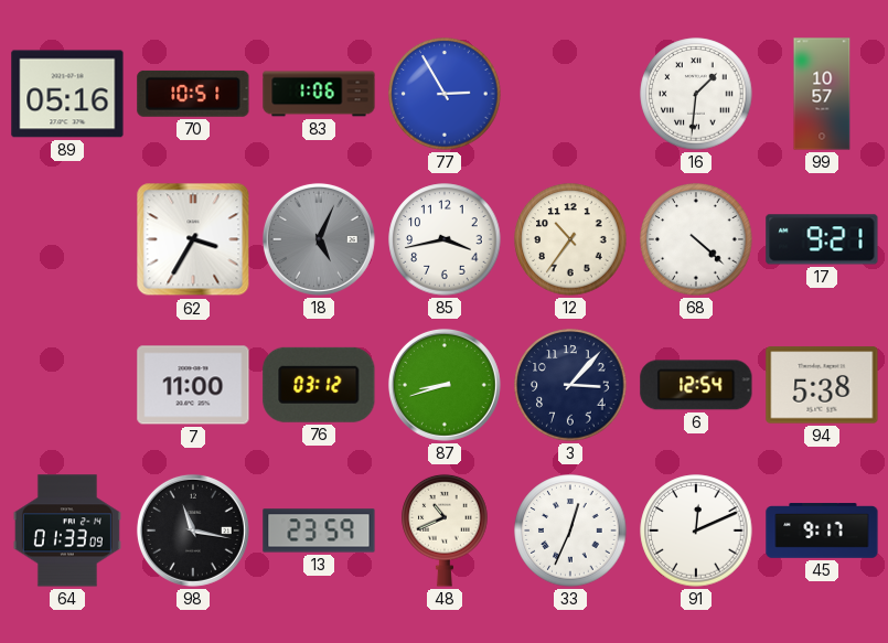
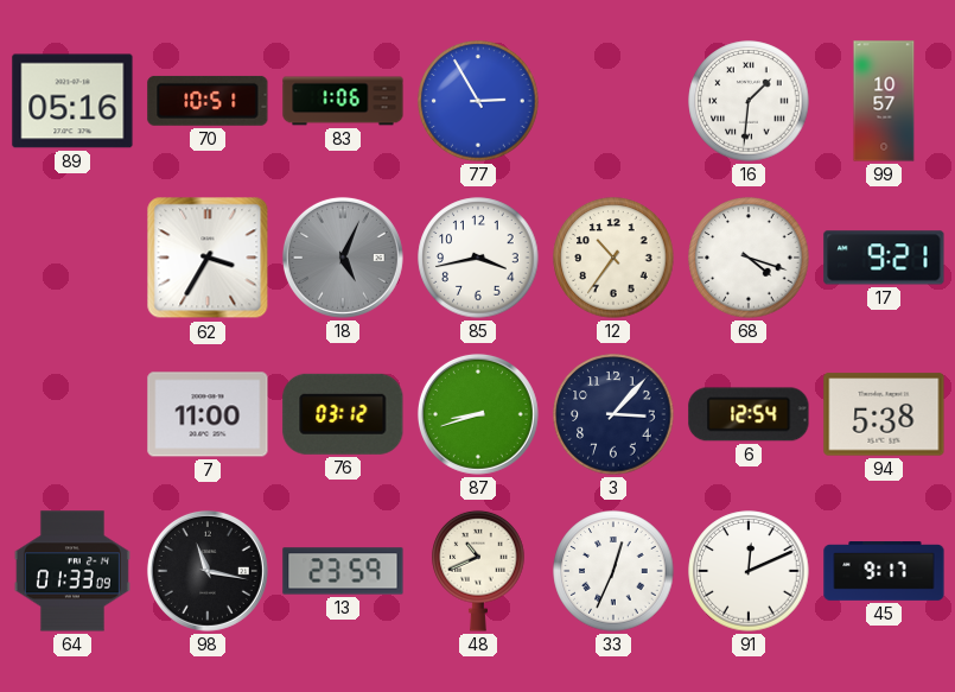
68: 4:22 -> 4:18
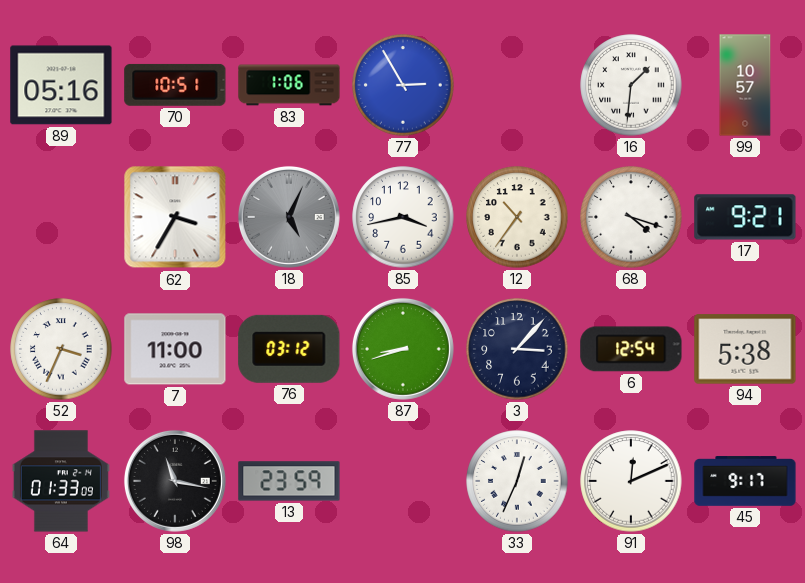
52: none -> 3:34
48: 10:41 -> none
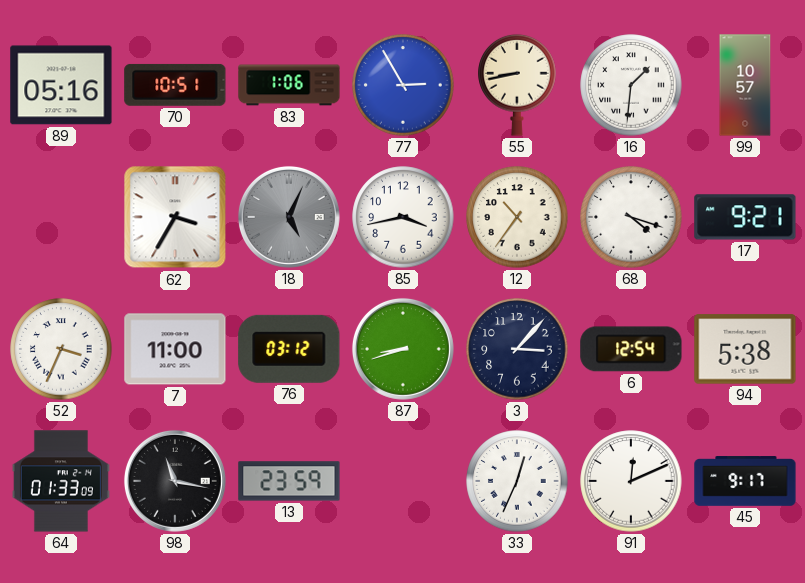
55: none -> 8:43
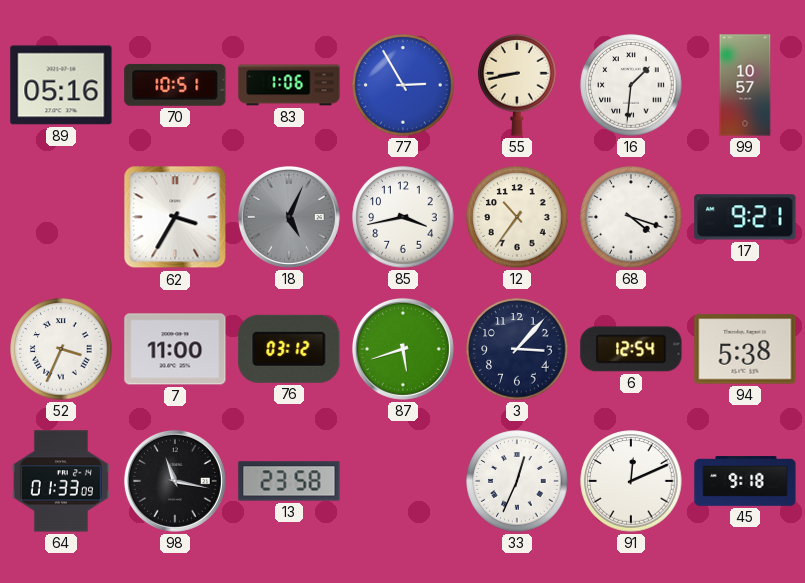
87: 8:42 -> 5:42
13: 23:59 -> 23:58
45: 9:17 -> 9:18
